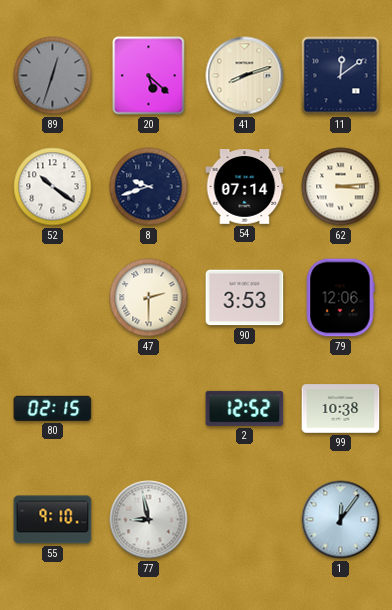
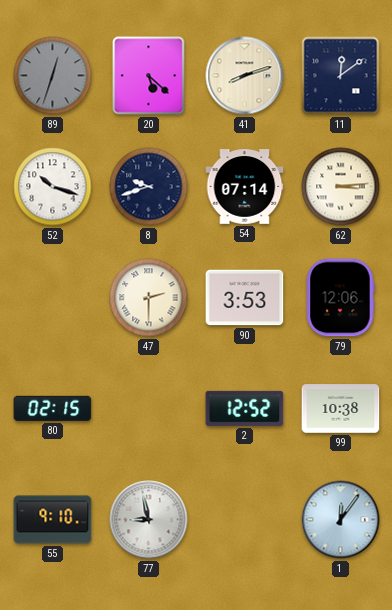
52: 10:21 -> 10:18
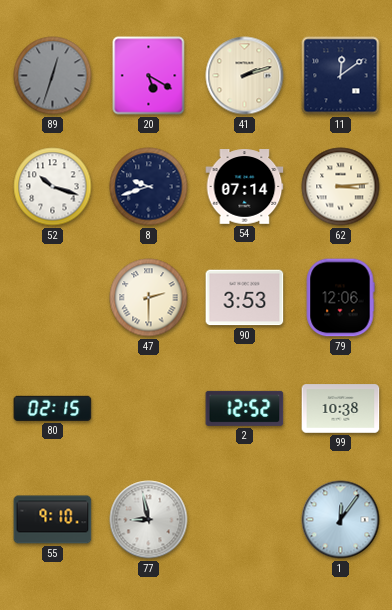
20: 5:22 -> 5:20
41: 8:12 -> 2:12
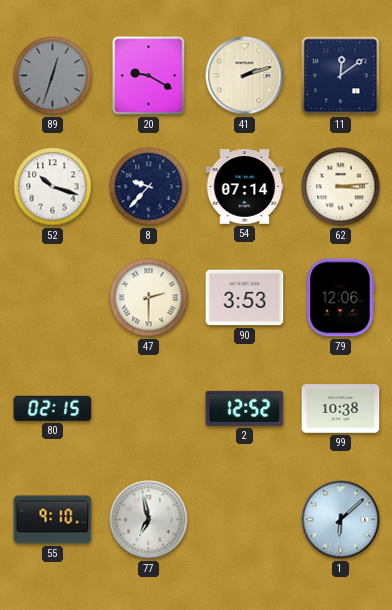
20: 5:20 -> 9:20
8: 9:42 -> 9:37
77: 8:58 -> 6:58
1: 12:06 -> 6:08
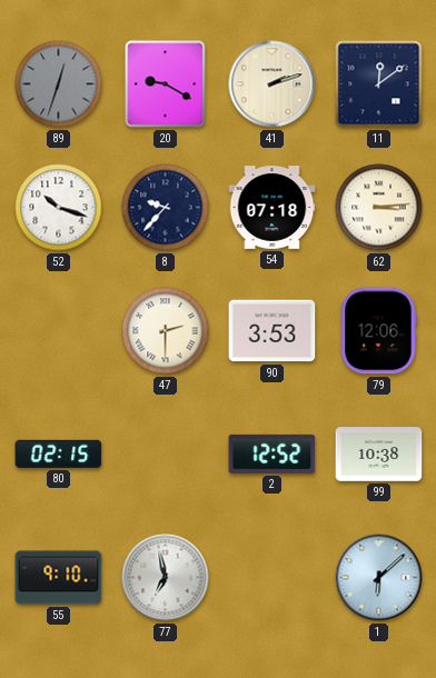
54: 07:14 -> 07:18
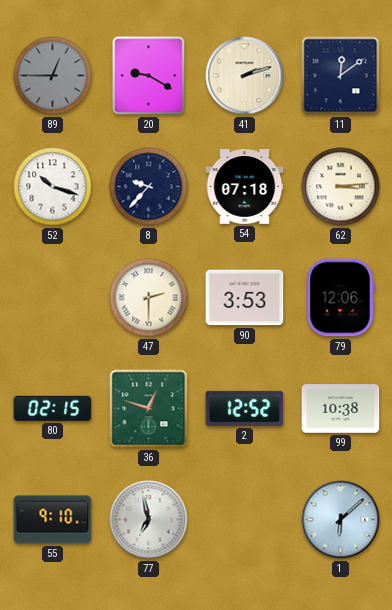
89: 12:33 -> 12:45
36: none -> 12:48
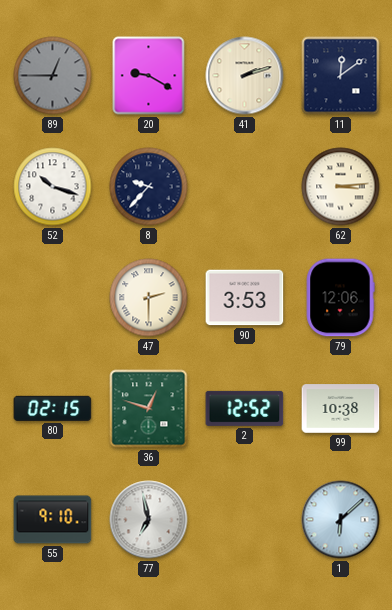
54: 07:18 -> none
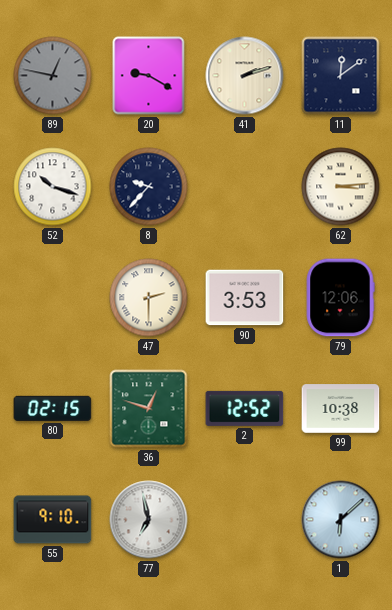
89: 12:45 -> 12:47
